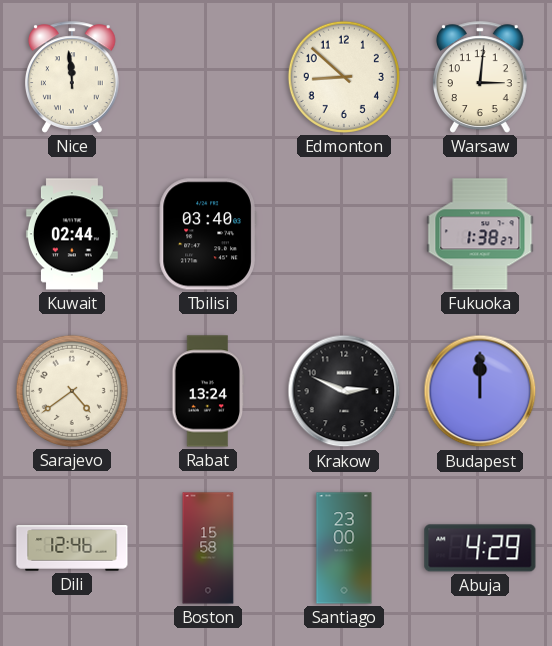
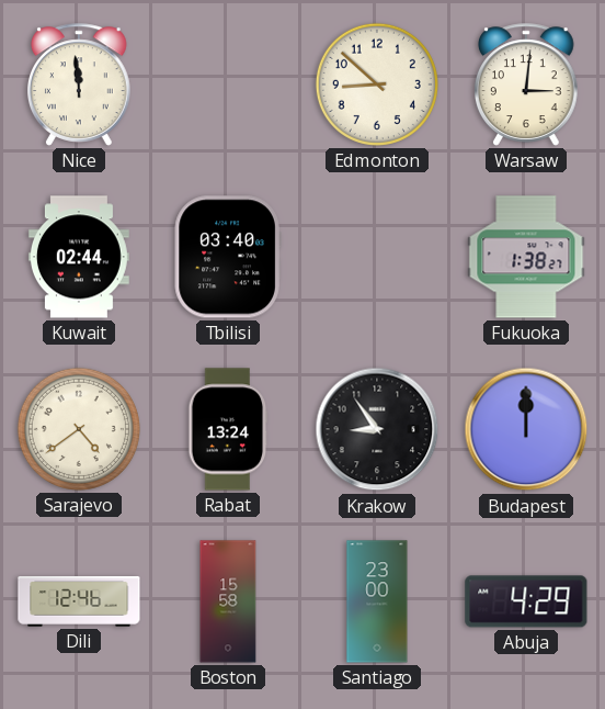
Krakow: 2:49 -> 8:54
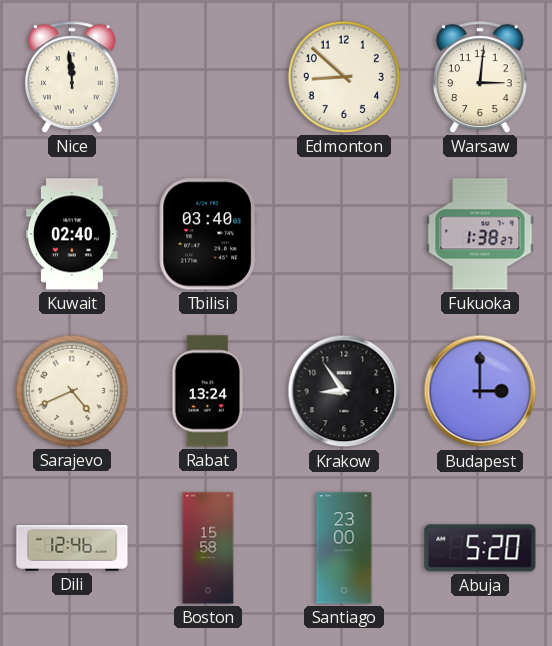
Kuwait: 02:44 -> 02:40
Sarajevo: 4:39 -> 4:41
Budapest: 12:00 -> 3:00
Abuja: 4:29 -> 5:20
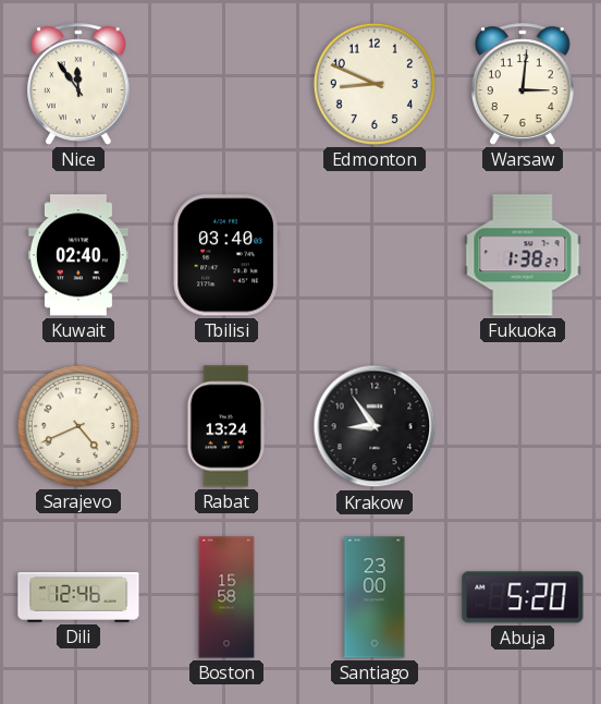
Nice: 11:59 -> 11:54
Edmonton: 8:52 -> 8:49
Budapest: 3:00 -> none
